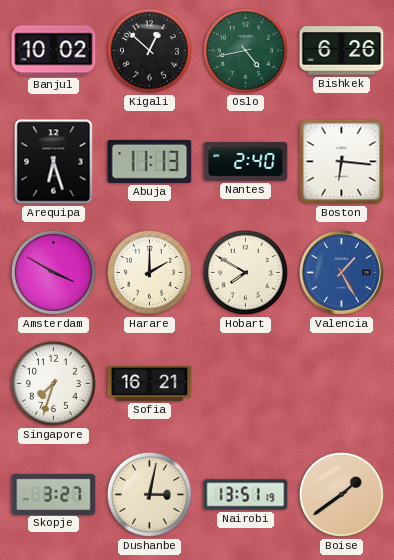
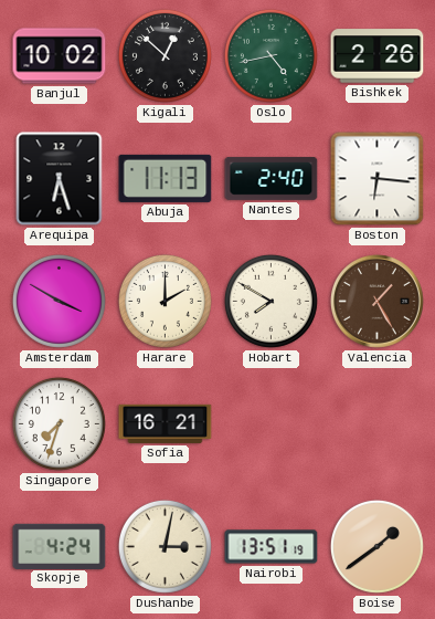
Bishkek: 6:26 -> 2:26
Valencia dial: blue -> brown
Skopje: 3:27 -> 4:24
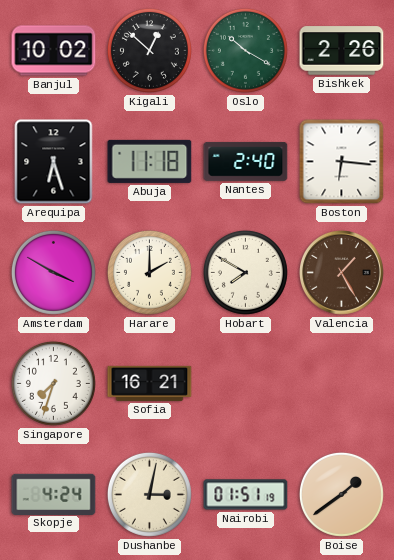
Oslo: 4:43 -> 10:20
Abuja: 11:13 -> 11:18
Nairobi: 13:51 -> 01:51
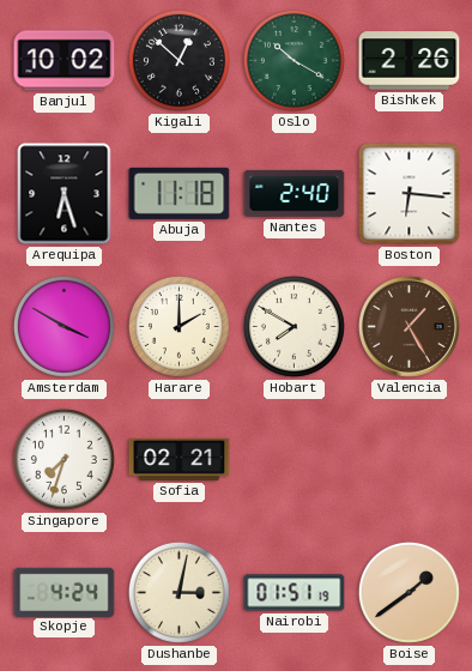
Sofia: 16:21 -> 02:21
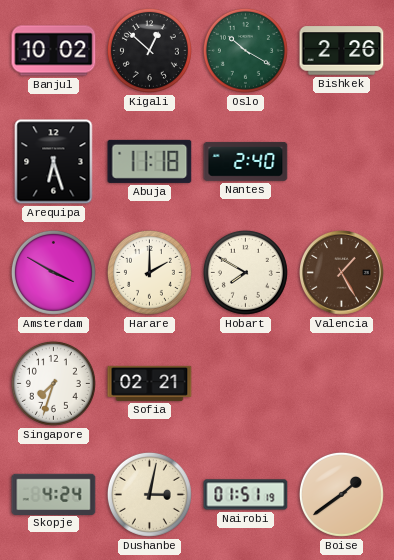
Boston: 6:16 -> none
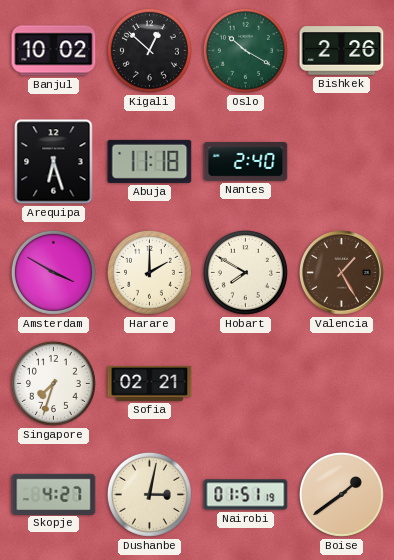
Skopje: 4:24 -> 4:27
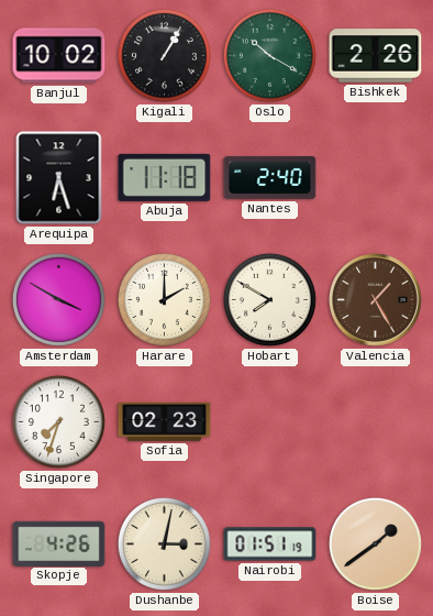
Kigali: 12:52 -> 1:05
Sofia: 02:21 -> 02:23
Skopje: 4:27 -> 4:26
